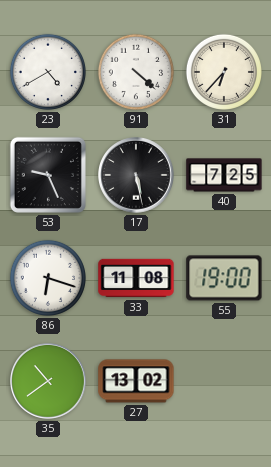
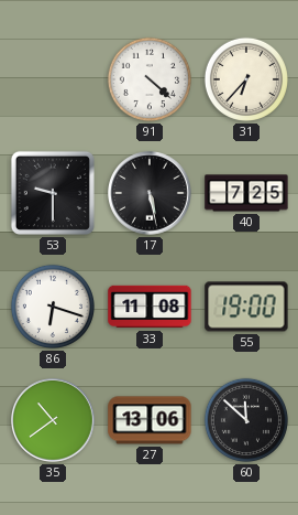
23: 4:40 -> none
53: 9:26 -> 9:30
27: 13:02 -> 13:06
60: none -> 11:52
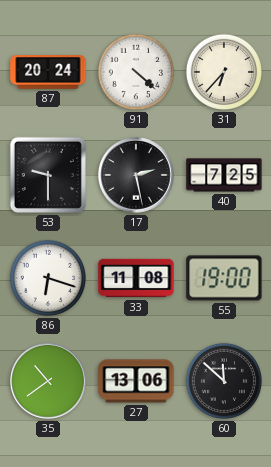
87: none -> 20:24
17: 5:28 -> 2:28
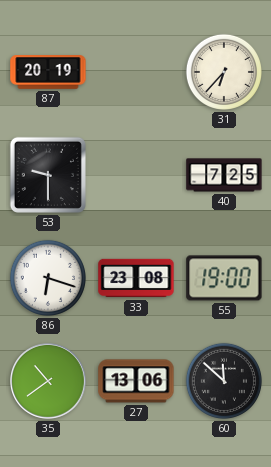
87: 20:24 -> 20:19
91: 4:22 -> none
17: 2:28 -> none
33: 11:08 -> 23:08
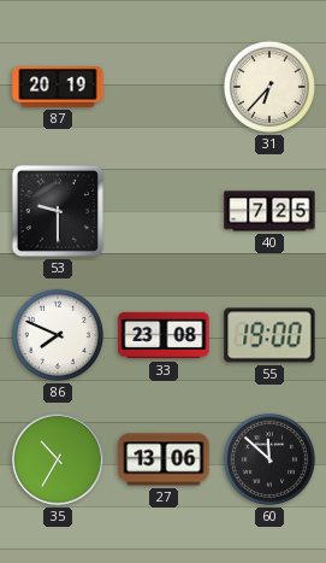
86: 6:18 -> 7:49
35: 10:39 -> 10:35
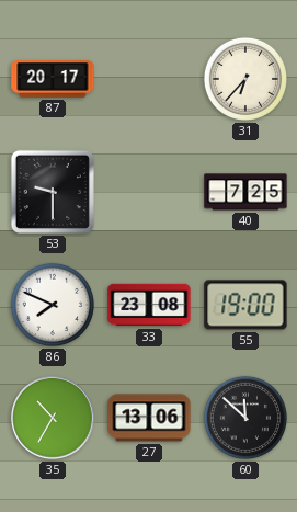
87: 20:19 -> 20:17
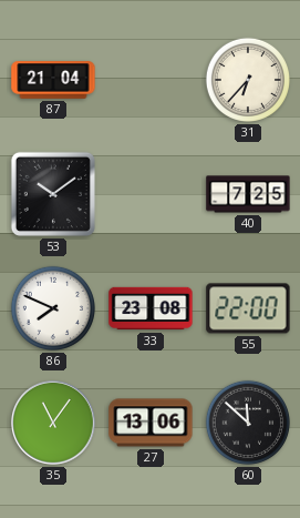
87: 20:17 -> 21:04
53: 9:30 -> 10:09
55: 19:00 -> 22:00
35: 10:35 -> 11:06
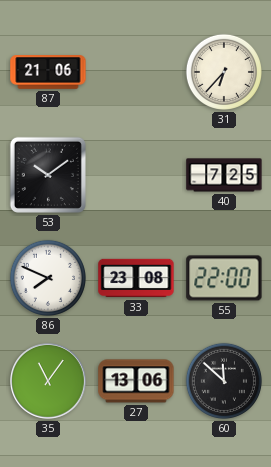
87: 21:04 -> 21:06
